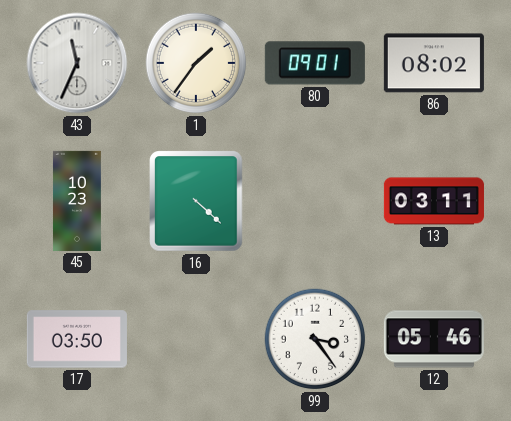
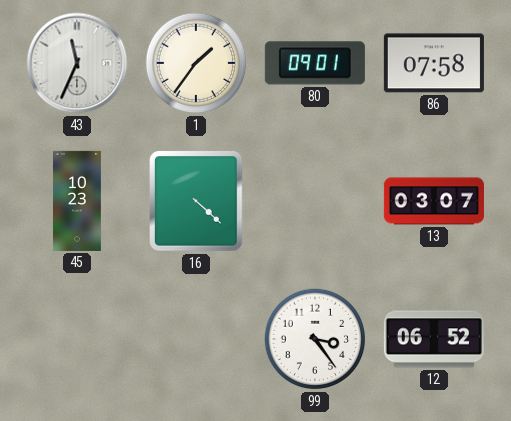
86: 08:02 -> 07:58
13: 03:11 -> 03:07
17: 03:50 -> none
12: 05:46 -> 06:52
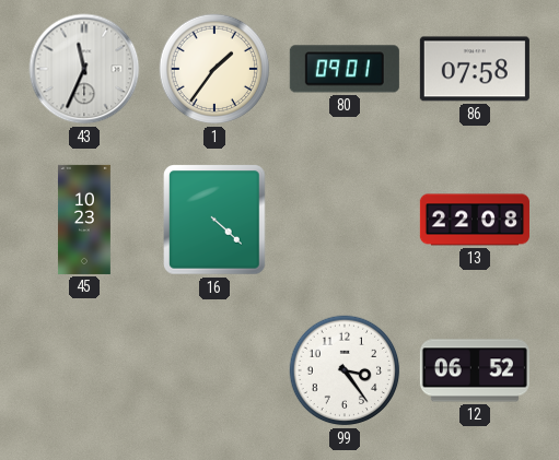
13: 03:07 -> 22:08
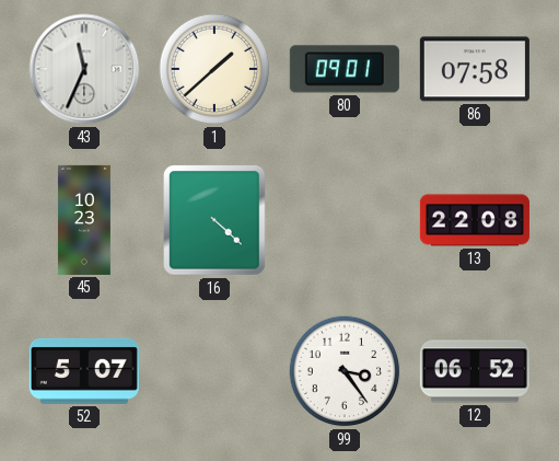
1: 1:36 -> 1:38
52: none -> 5:07
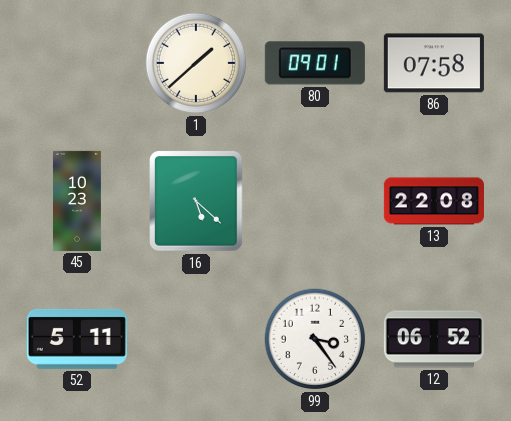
43: 11:34 -> none
16: 4:22 -> 5:22
52: 5:07 -> 5:11
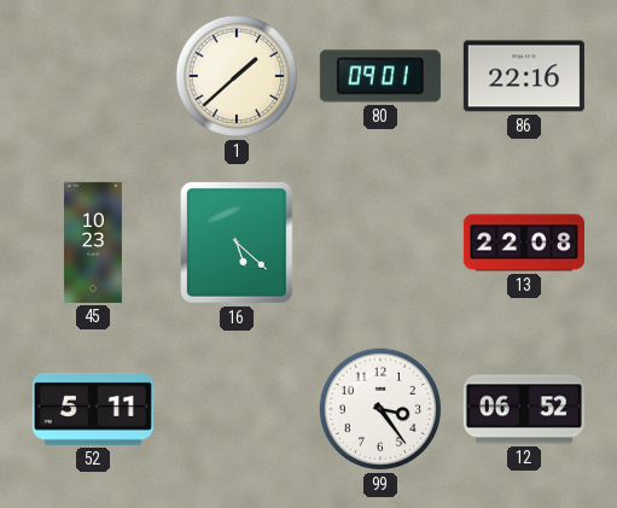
86: 07:58 -> 22:16
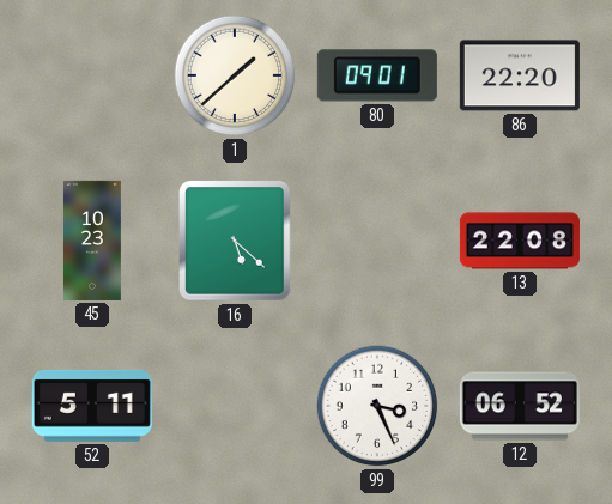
86: 22:16 -> 22:20
99: 3:24 -> 3:26
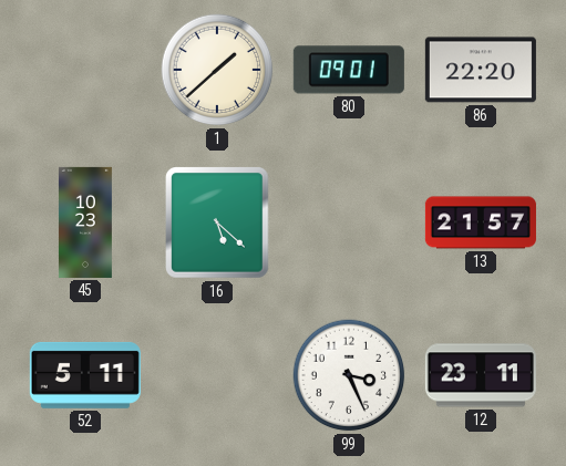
13: 22:08 -> 21:57
12: 06:52 -> 23:11
